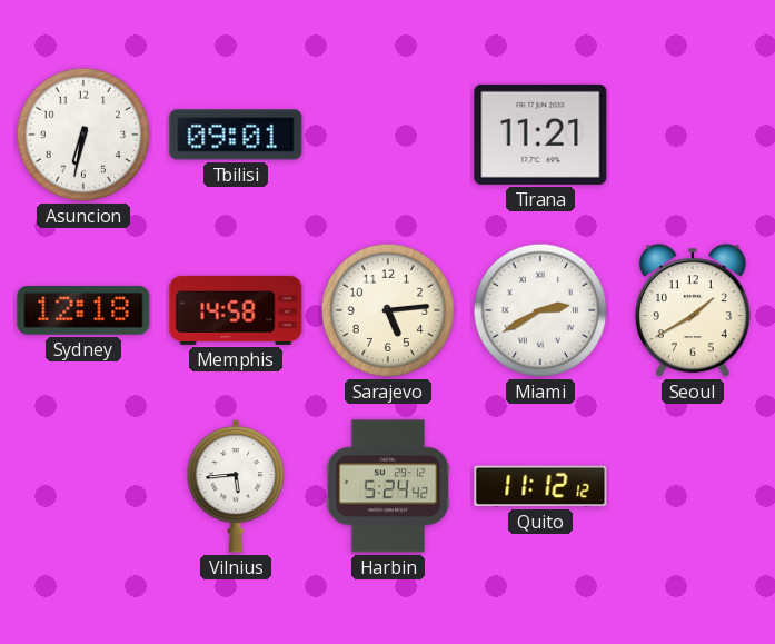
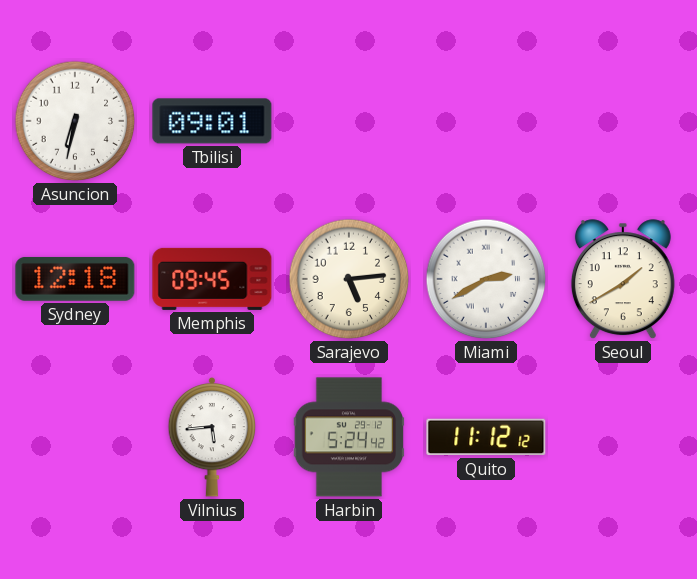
Tirana: 11:21 -> none
Memphis: 14:58 -> 09:45
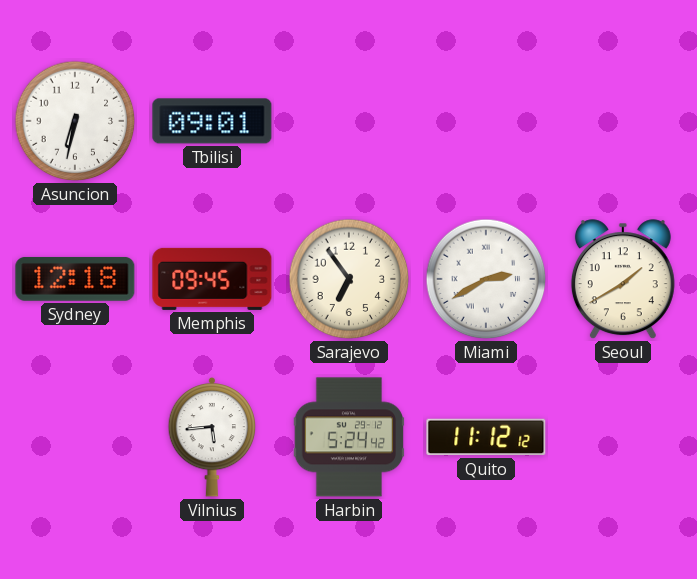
Sarajevo: 5:14 -> 6:54
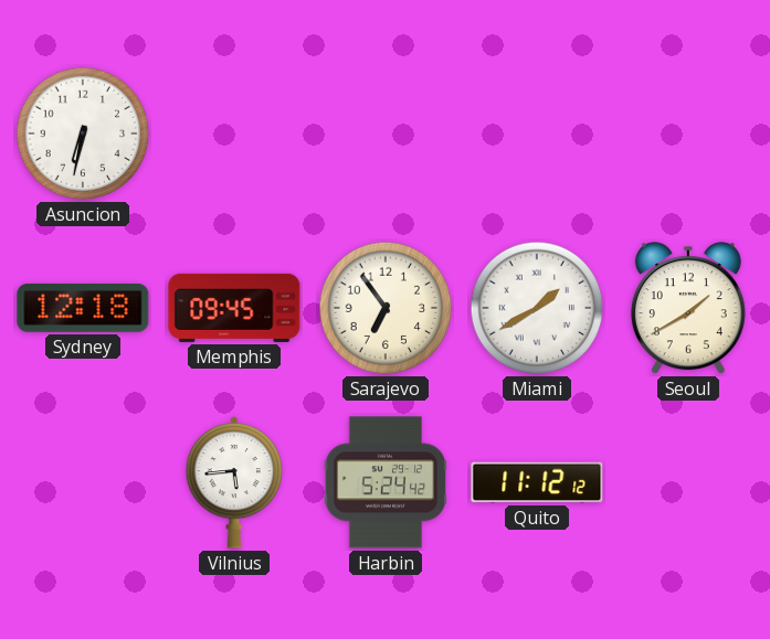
Tbilisi: 09:01 -> none
Miami: 2:40 -> 1:40
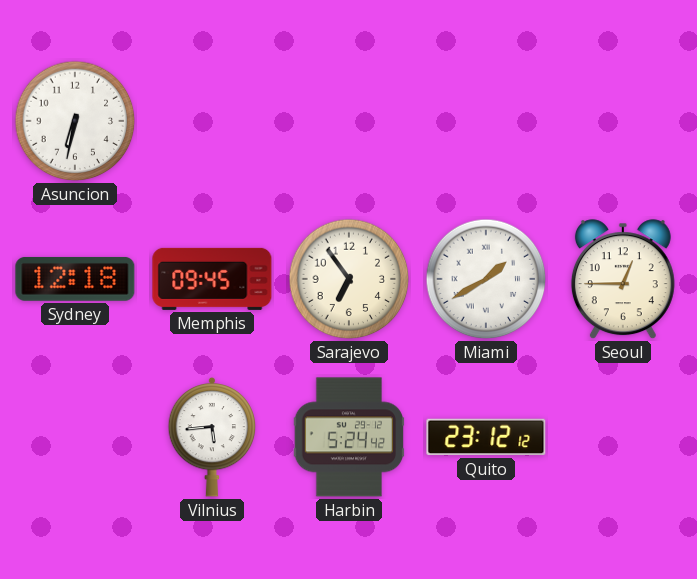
Seoul: 1:40 -> 12:45
Quito: 11:12 -> 23:12
